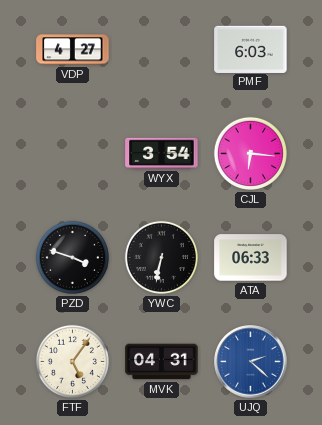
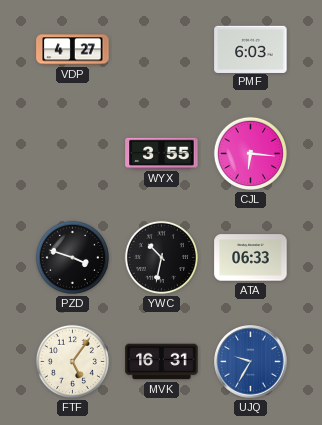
WYX: 3:54 -> 3:55
YWC: 6:32 -> 10:32
MVK: 04:31 -> 16:31
UJQ: 2:22 -> 9:35
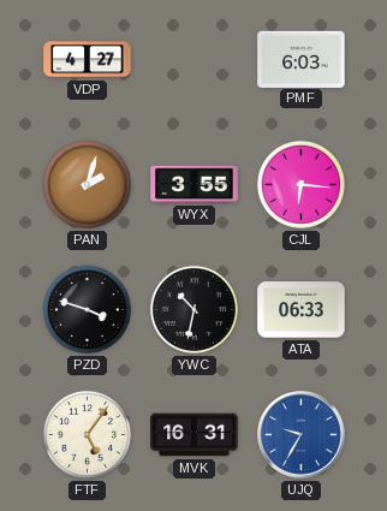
PAN: none -> 2:03
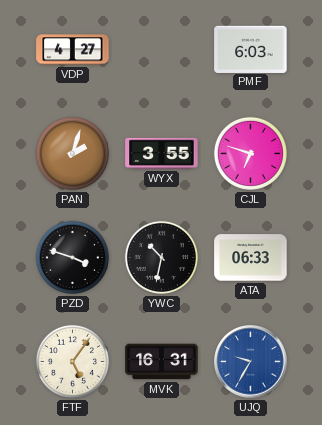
CJL: 6:16 -> 6:48
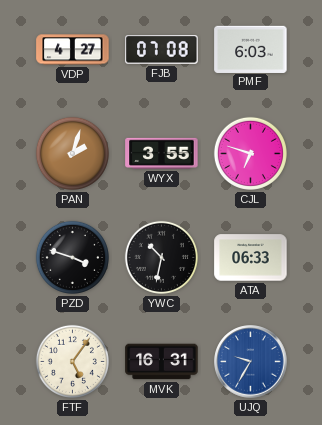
FJB: none -> 07:08
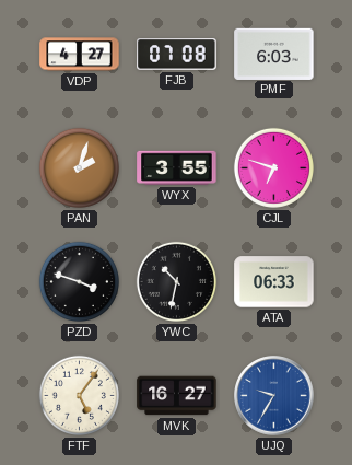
MVK: 16:31 -> 16:27
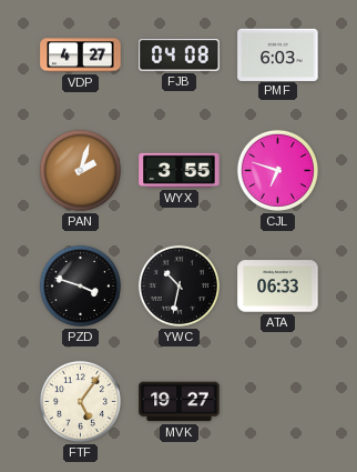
FJB: 07:08 -> 04:08
MVK: 16:27 -> 19:27
UJQ: 9:35 -> none
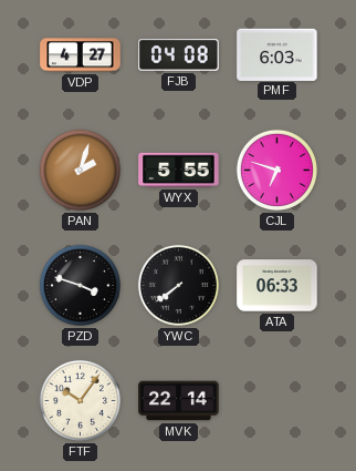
WYX: 3:55 -> 5:55
YWC: 10:32 -> 7:39
FTF: 5:06 -> 10:06
MVK: 19:27 -> 22:14
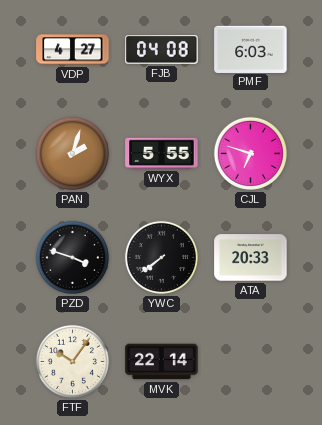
ATA: 06:33 -> 20:33
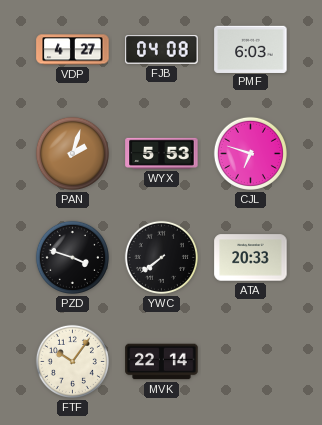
WYX: 5:55 -> 5:53
